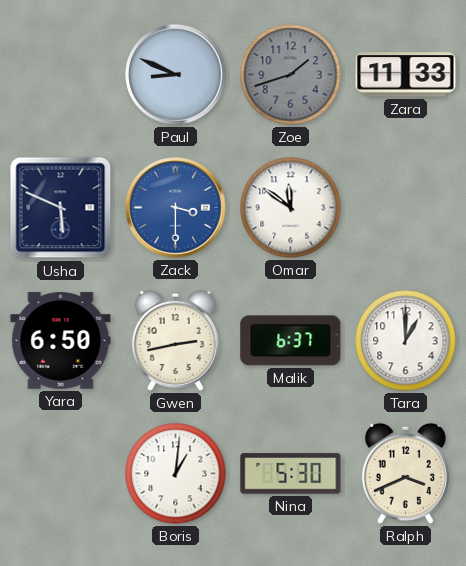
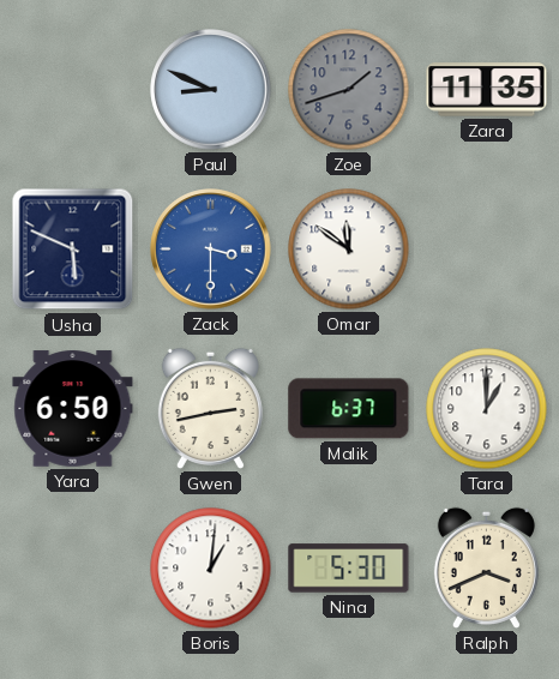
Zara: 11:33 -> 11:35
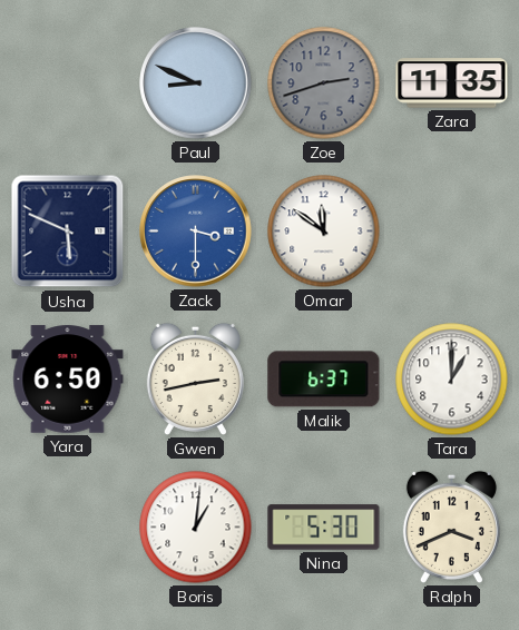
Zoe: 1:42 -> 2:42
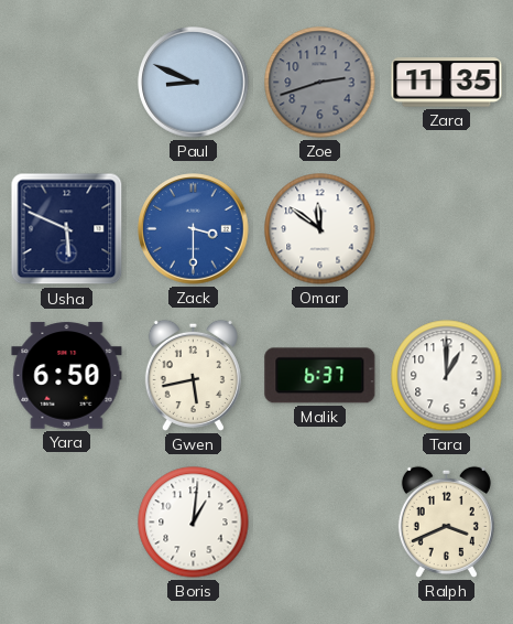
Gwen: 2:43 -> 5:43
Nina: 5:30 -> none
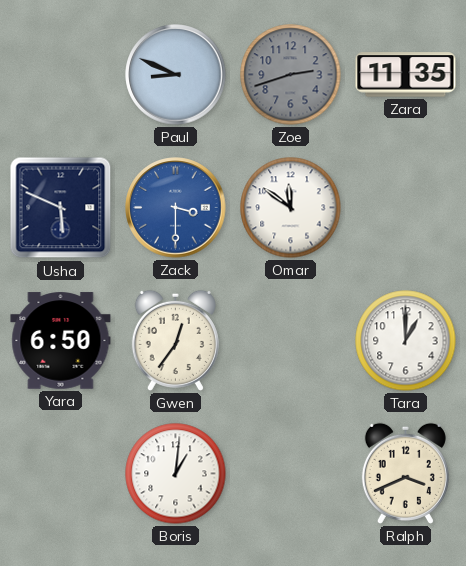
Gwen: 5:43 -> 12:36
Malik: 6:37 -> none
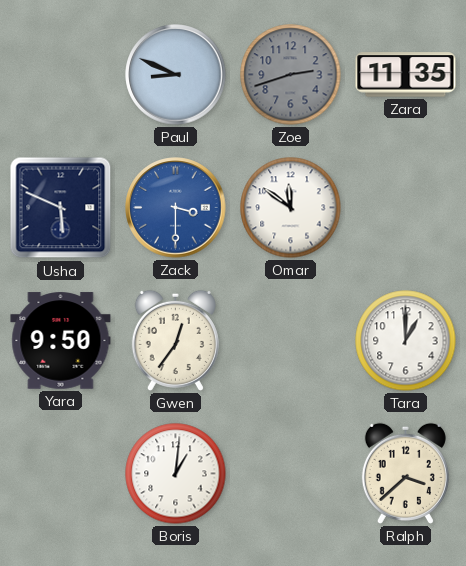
Yara: 6:50 -> 9:50
Ralph: 3:41 -> 3:38
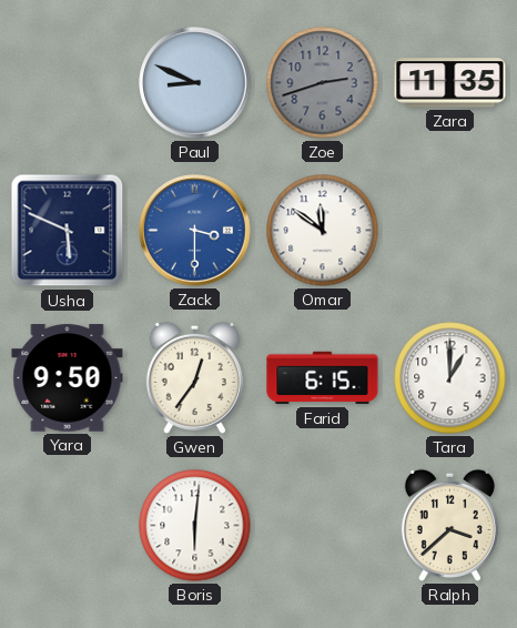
Farid: none -> 6:15
Boris: 1:01 -> 6:01
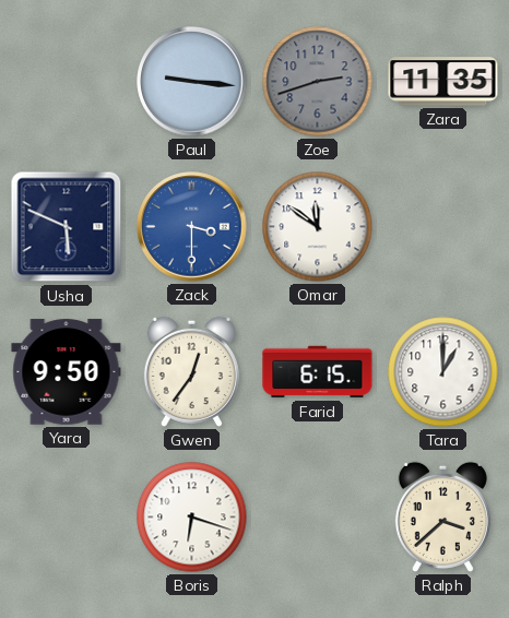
Paul: 8:49 -> 9:16
Boris: 6:01 -> 6:18
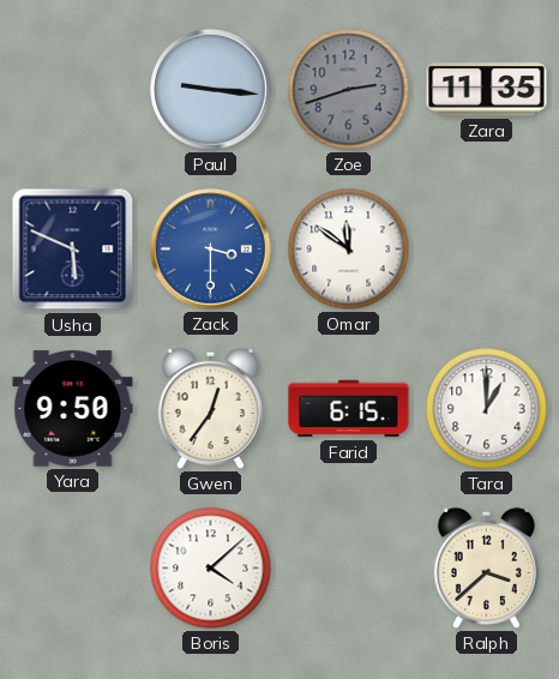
Boris: 6:18 -> 4:08
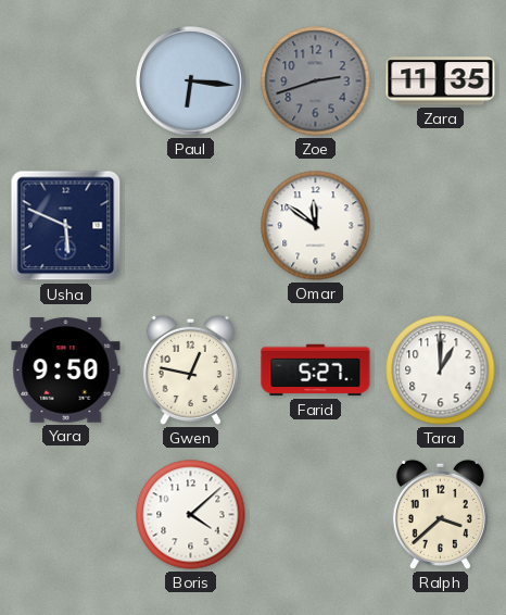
Paul: 9:16 -> 6:16
Zack: 3:30 -> none
Gwen: 12:36 -> 12:47
Farid: 6:15 -> 5:27
